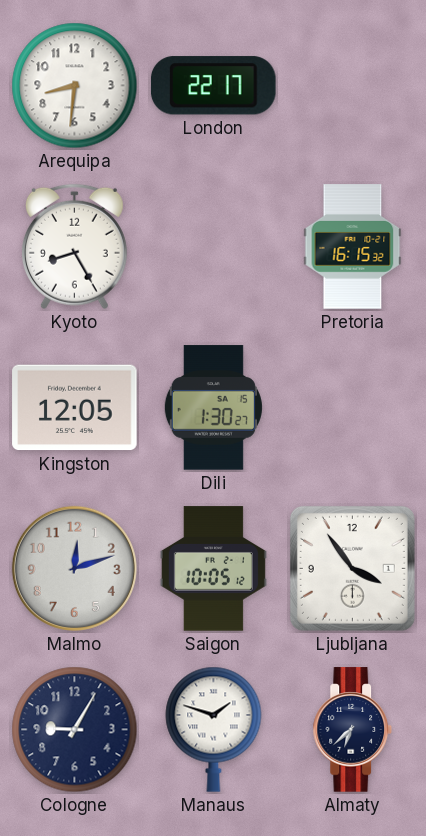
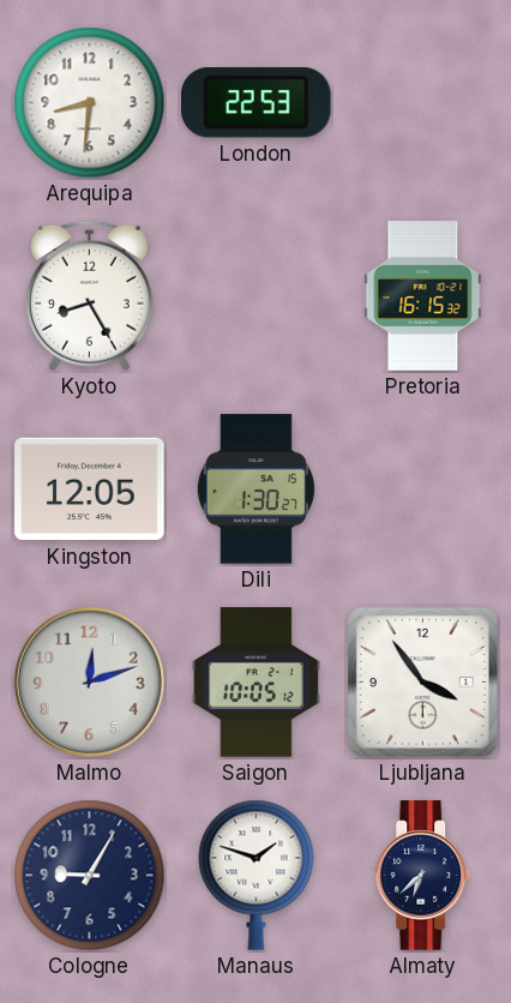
London: 22:17 -> 22:53
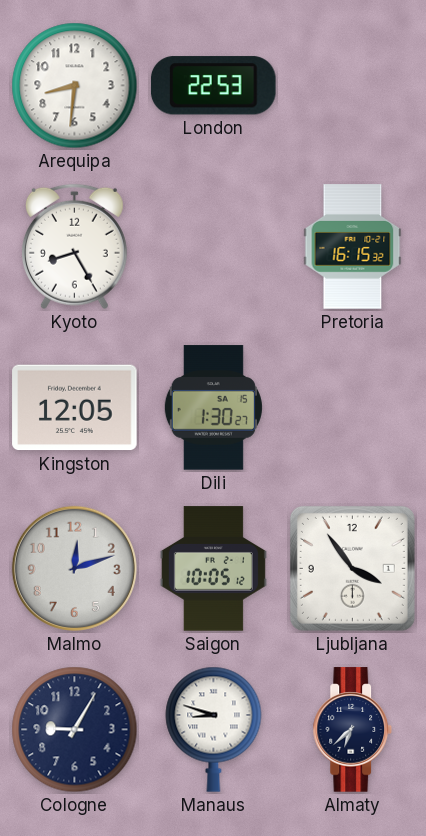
Manaus: 1:48 -> 8:48
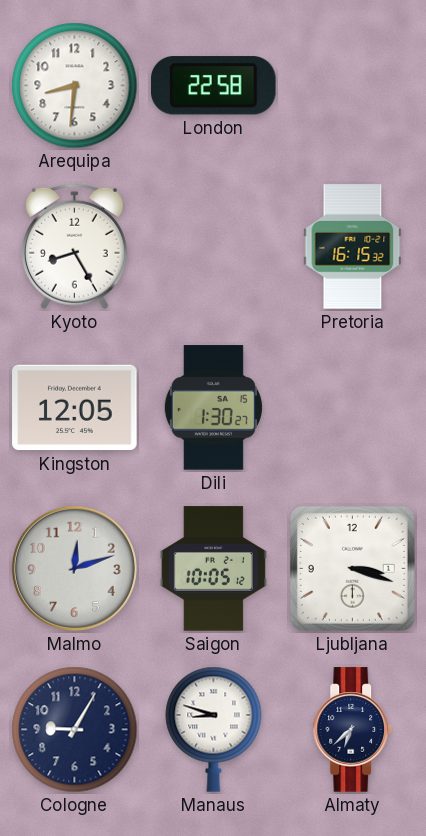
London: 22:53 -> 22:58
Ljubljana: 3:54 -> 3:18
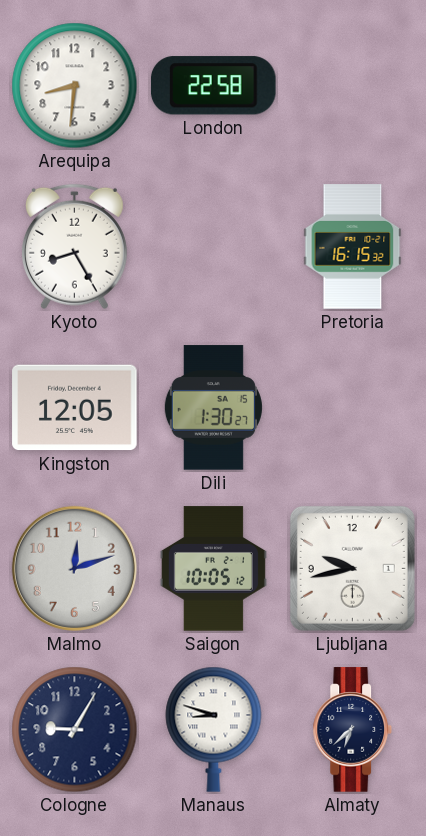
Ljubljana: 3:18 -> 9:43
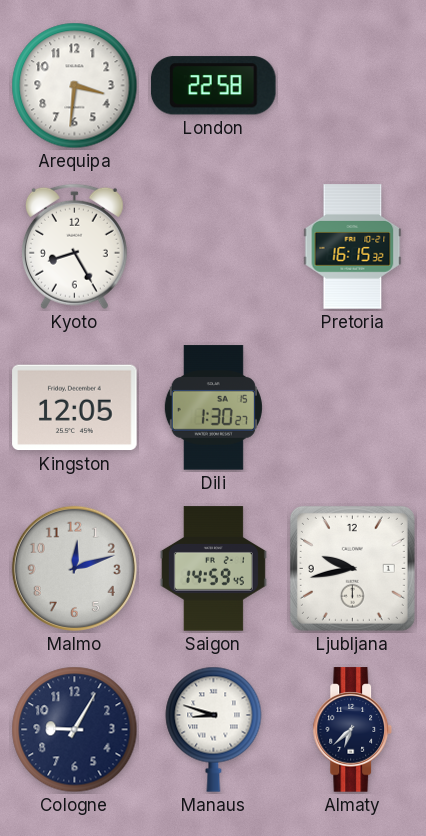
Arequipa: 8:31 -> 3:31
Saigon: 10:05 -> 14:59
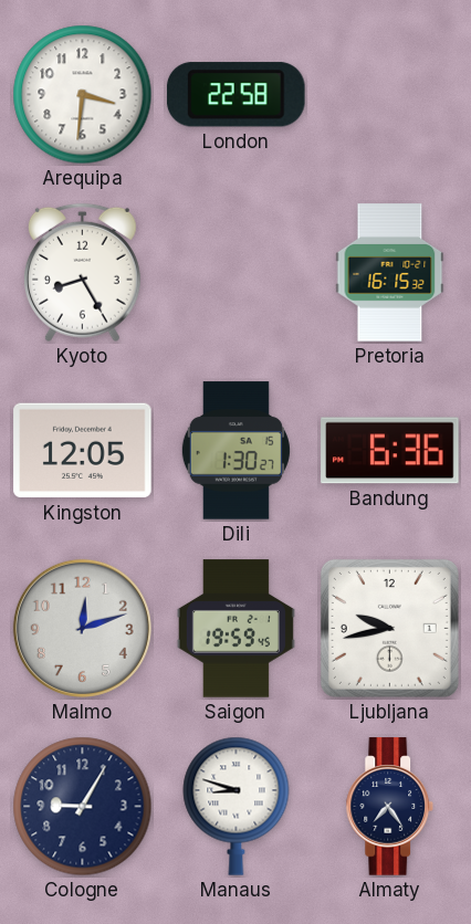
Bandung: none -> 6:36
Saigon: 14:59 -> 19:59
Almaty: 6:38 -> 7:24
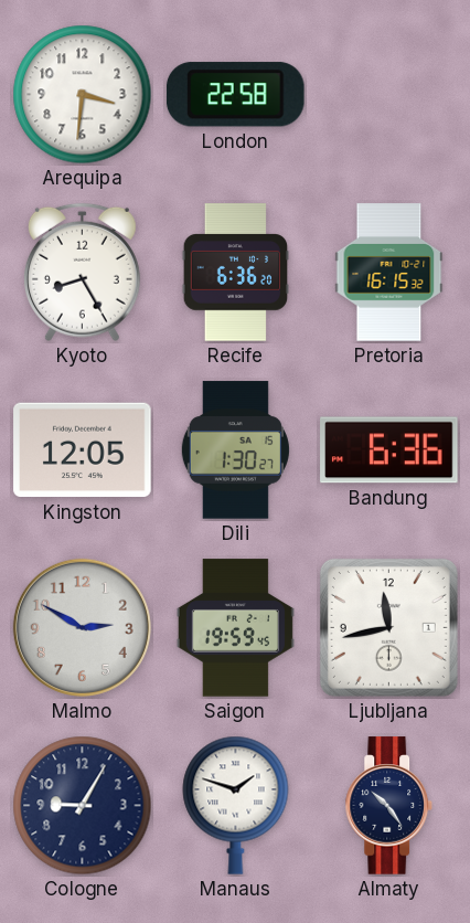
Recife: none -> 6:36
Malmo: 12:12 -> 2:50
Ljubljana: 9:43 -> 11:43
Manaus: 8:48 -> 1:48
Almaty: 7:24 -> 10:24
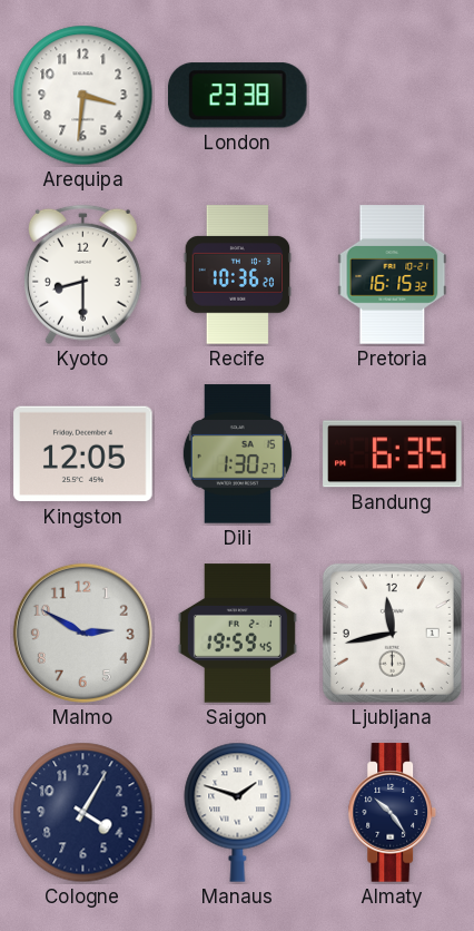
London: 22:58 -> 23:38
Kyoto: 8:25 -> 8:30
Recife: 6:36 -> 10:36
Bandung: 6:36 -> 6:35
Cologne: 9:05 -> 4:05
